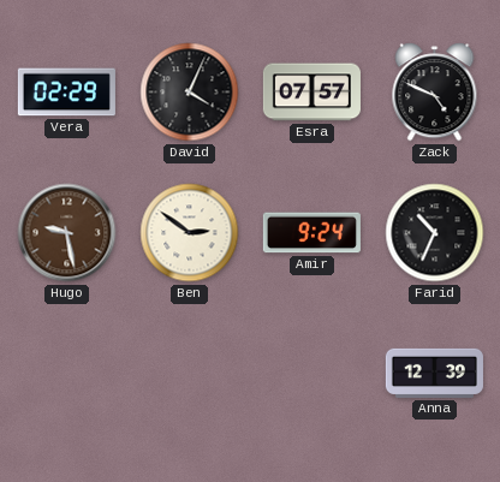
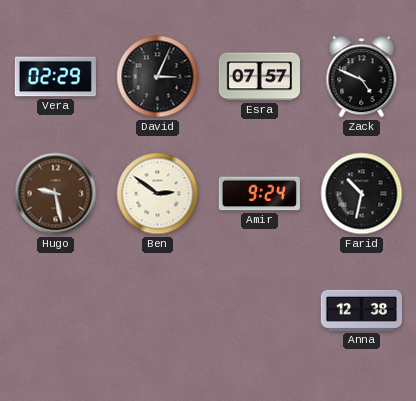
David: 4:04 -> 3:04
Farid: 10:34 -> 10:32
Anna: 12:39 -> 12:38
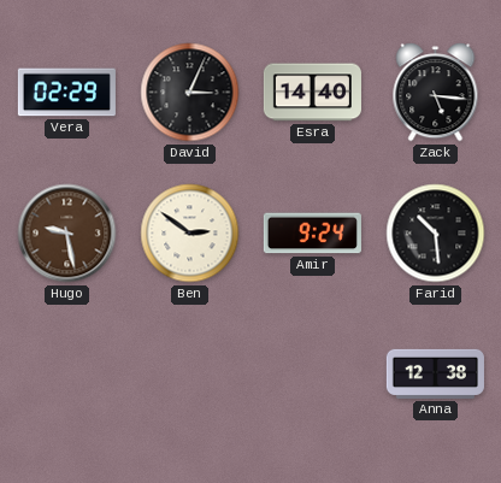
Esra: 07:57 -> 14:40
Zack: 4:49 -> 5:16
Farid: 10:32 -> 10:29
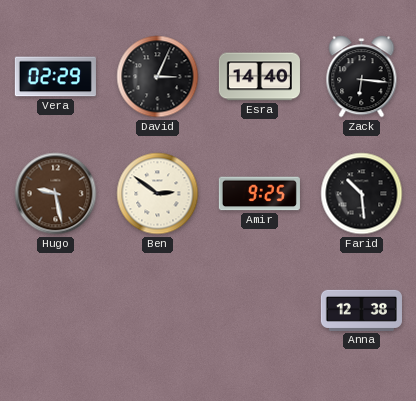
Zack: 5:16 -> 6:16
Amir: 9:24 -> 9:25
